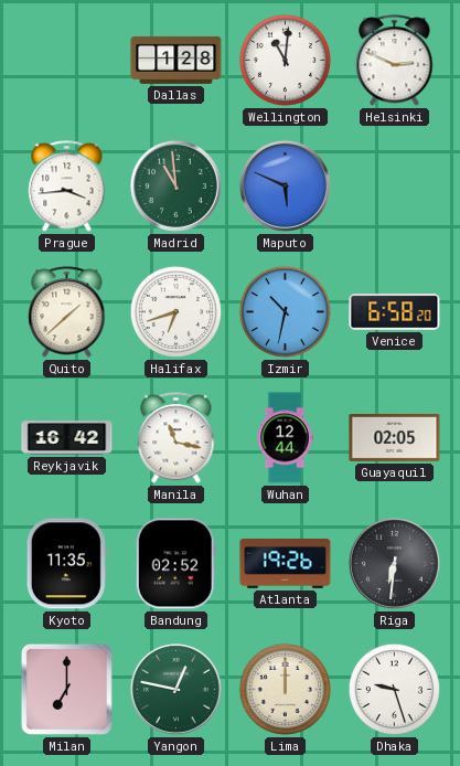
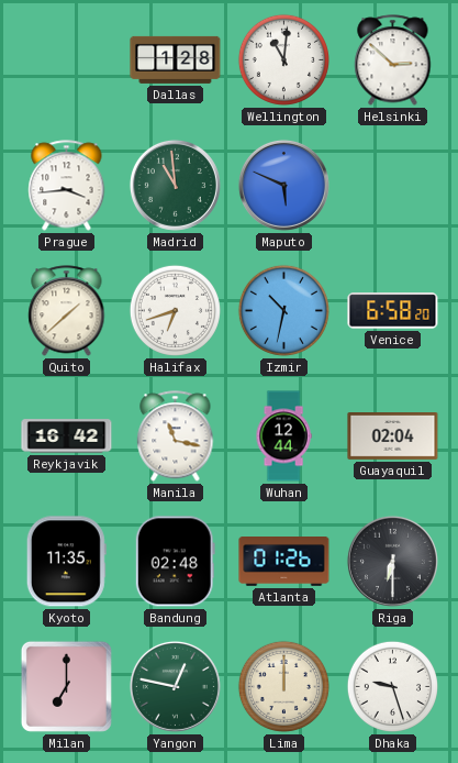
Helsinki: 2:49 -> 2:52
Guayaquil: 02:05 -> 02:04
Bandung: 02:52 -> 02:48
Atlanta: 19:26 -> 01:26
Riga: 6:31 -> 6:30
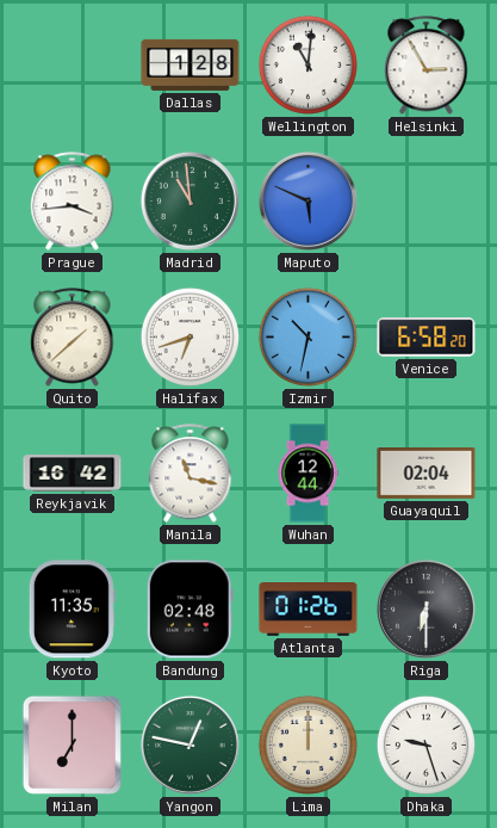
Helsinki: 2:52 -> 2:55
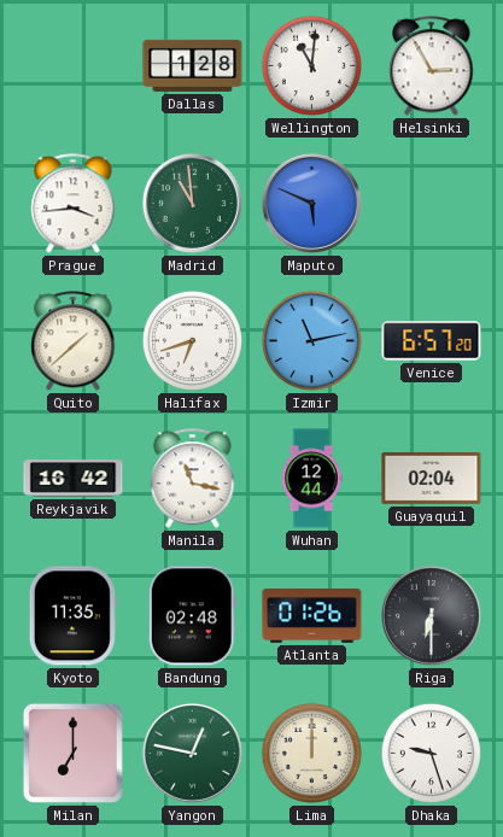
Izmir: 10:32 -> 11:13
Venice: 6:58 -> 6:57
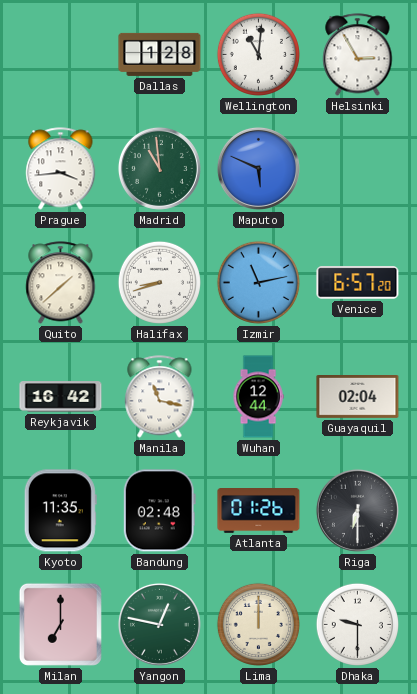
Halifax: 6:42 -> 8:42
Dhaka: 9:27 -> 9:30
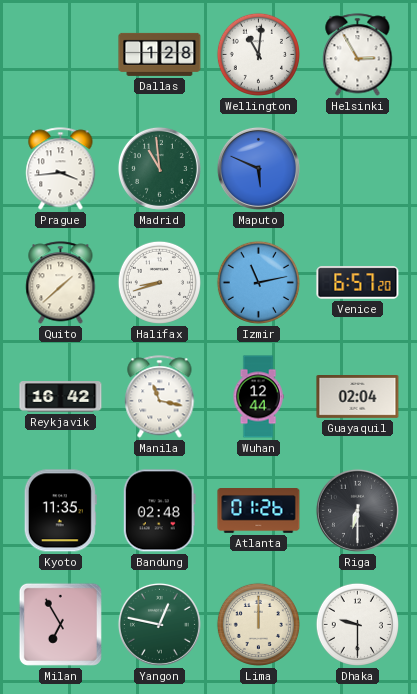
Milan: 7:00 -> 6:55
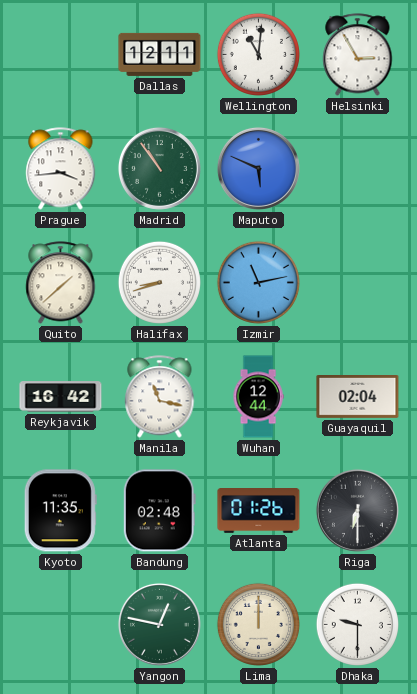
Dallas: 1:28 -> 12:11
Madrid: 10:59 -> 10:54
Venice: 6:57 -> none
Milan: 6:55 -> none
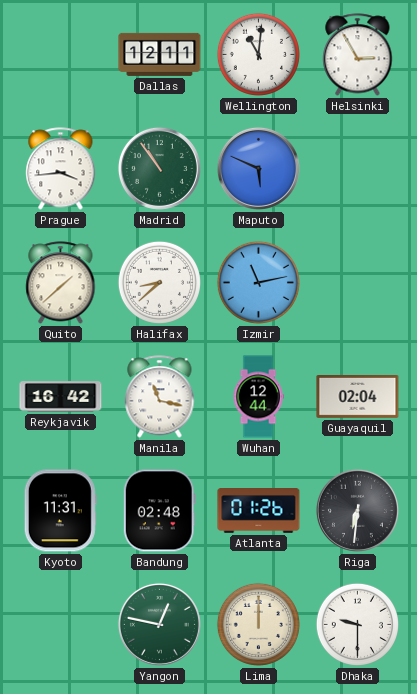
Halifax: 8:42 -> 8:38
Kyoto: 11:35 -> 11:31
Riga: 6:30 -> 6:31
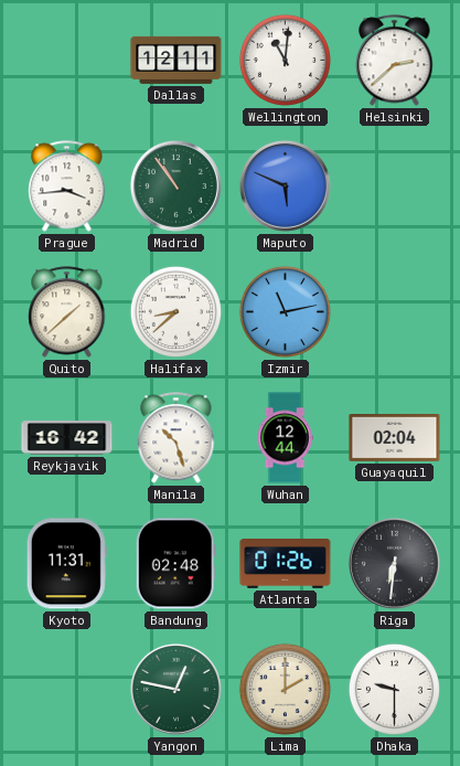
Helsinki: 2:55 -> 2:38
Manila: 11:17 -> 10:27
Lima: 12:00 -> 2:00
